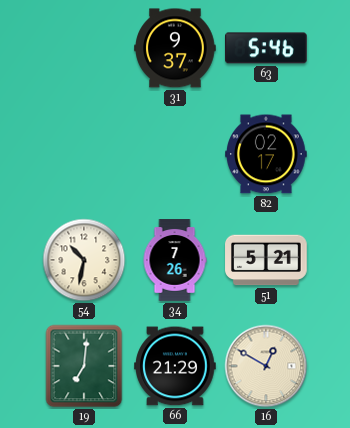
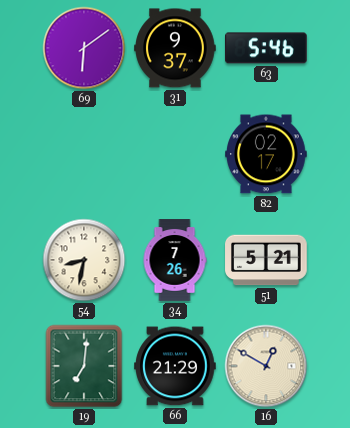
69: none -> 6:09
54: 10:32 -> 8:32
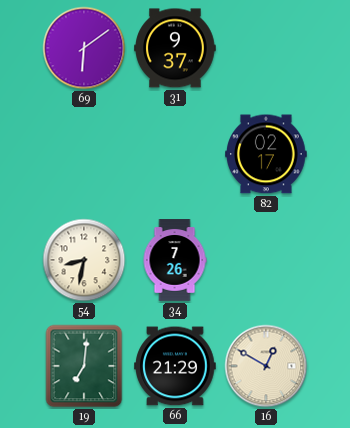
63: 5:46 -> none
51: 5:21 -> none
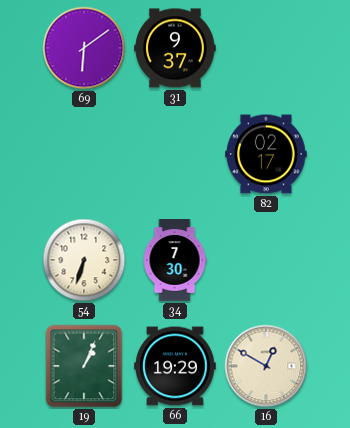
54: 8:32 -> 6:33
34: 7:26 -> 7:30
19: 7:01 -> 1:04
66: 21:29 -> 19:29
